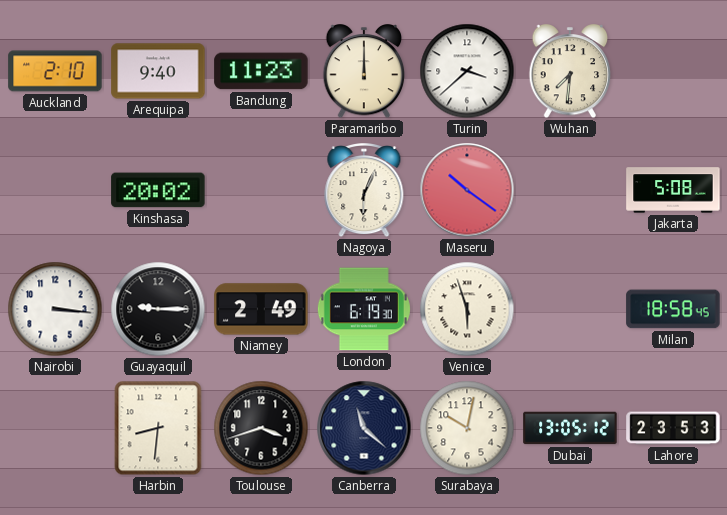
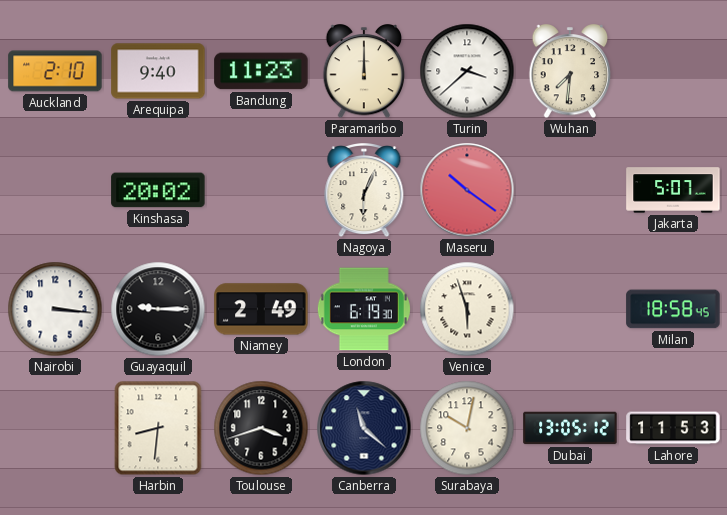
Jakarta: 5:08 -> 5:07
Lahore: 23:53 -> 11:53
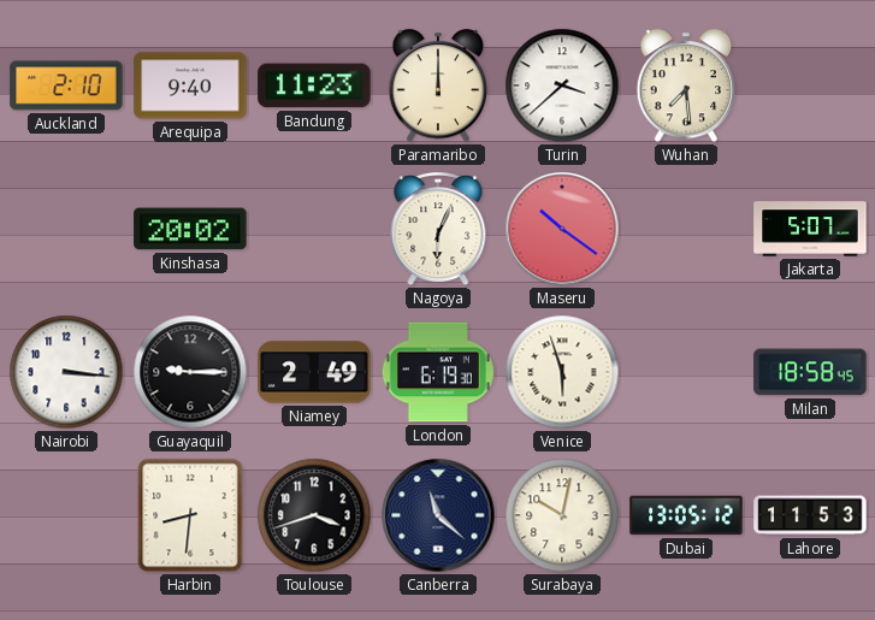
Wuhan: 7:31 -> 7:29
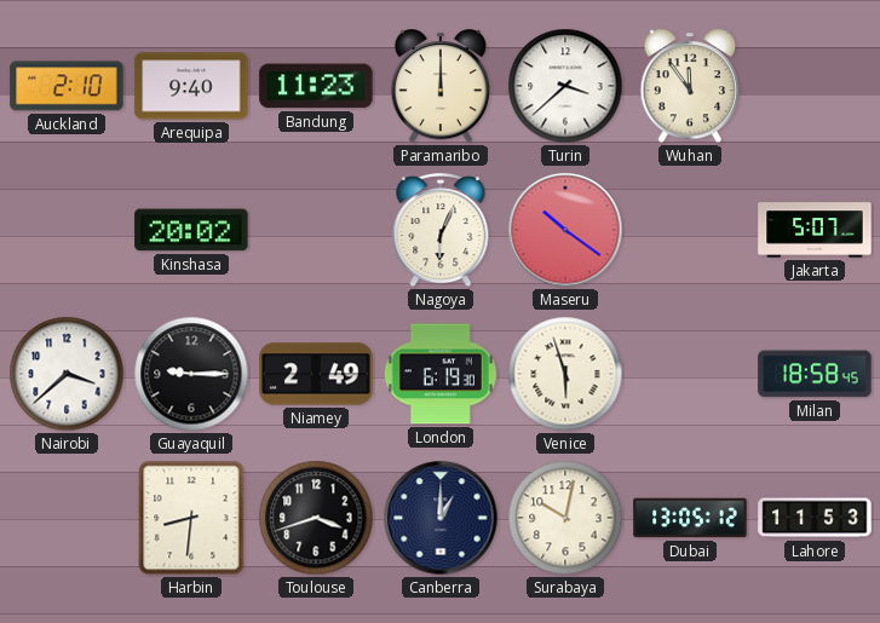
Wuhan: 7:29 -> 11:54
Nairobi: 3:16 -> 3:38
Canberra: 11:22 -> 1:00
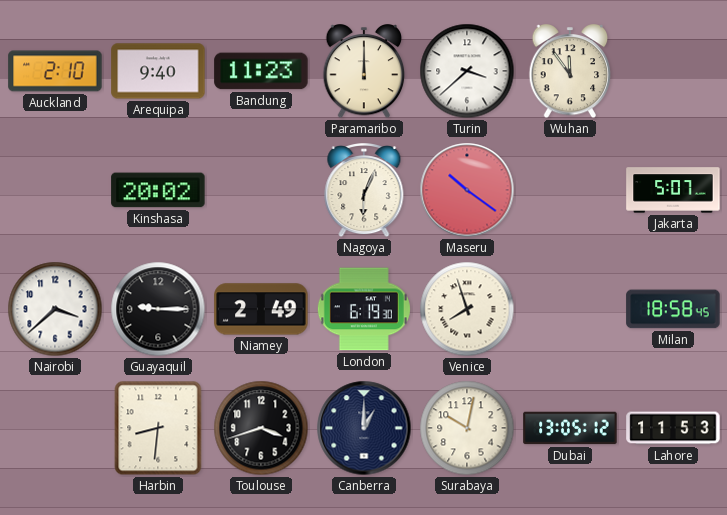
Venice: 5:57 -> 7:57
